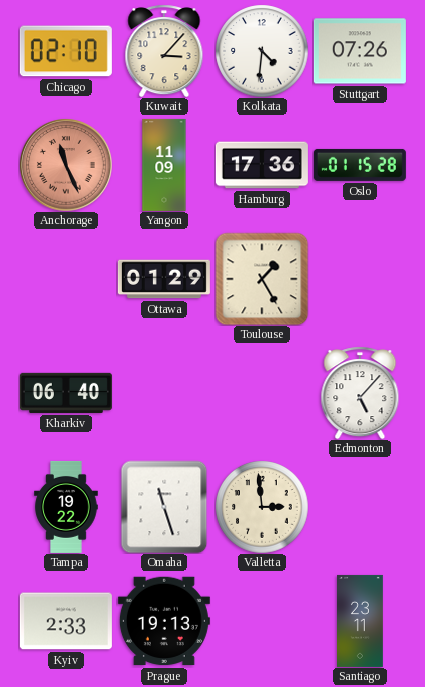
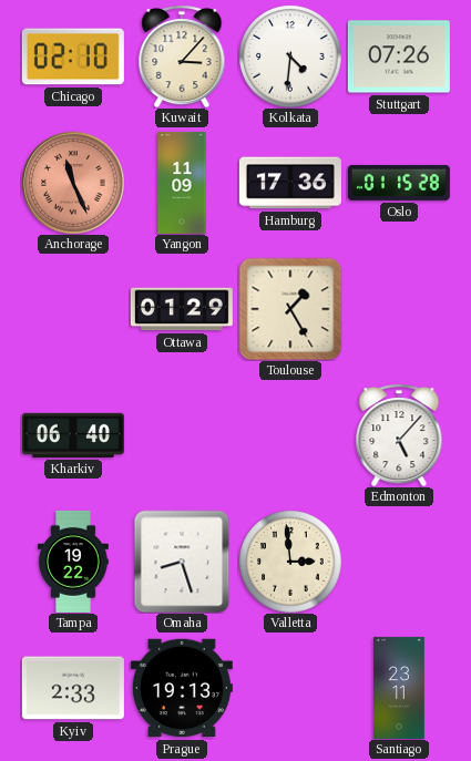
Omaha: 11:27 -> 8:27
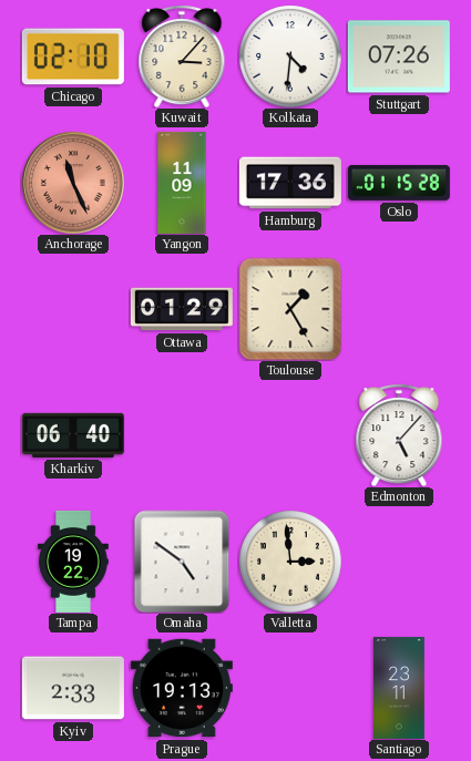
Omaha: 8:27 -> 4:51
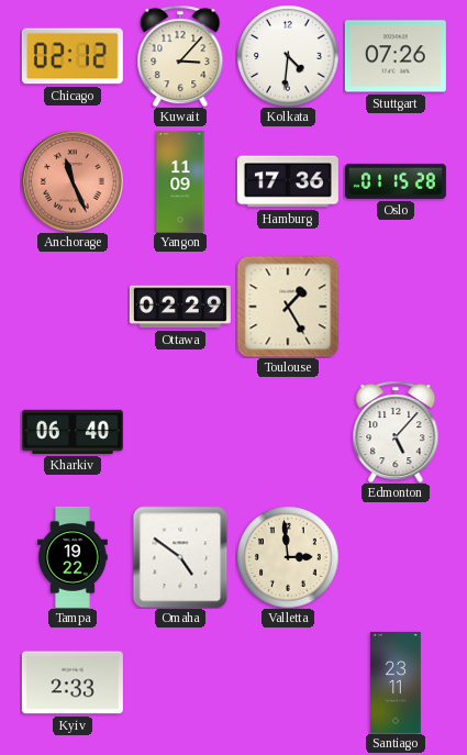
Chicago: 02:10 -> 02:12
Ottawa: 01:29 -> 02:29
Prague: 19:13 -> none
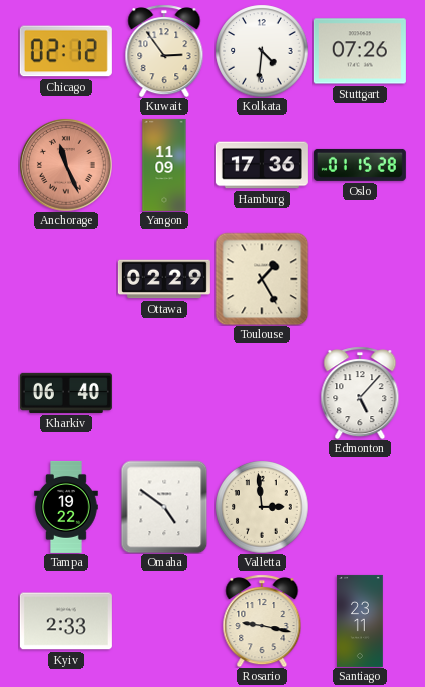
Kuwait: 3:07 -> 2:54
Rosario: none -> 9:17
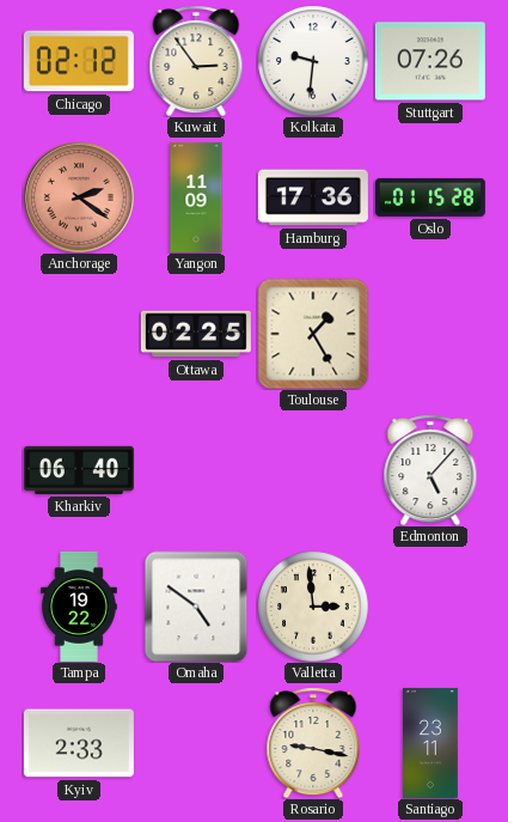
Kolkata: 4:31 -> 9:31
Anchorage: 11:26 -> 2:21
Ottawa: 02:29 -> 02:25
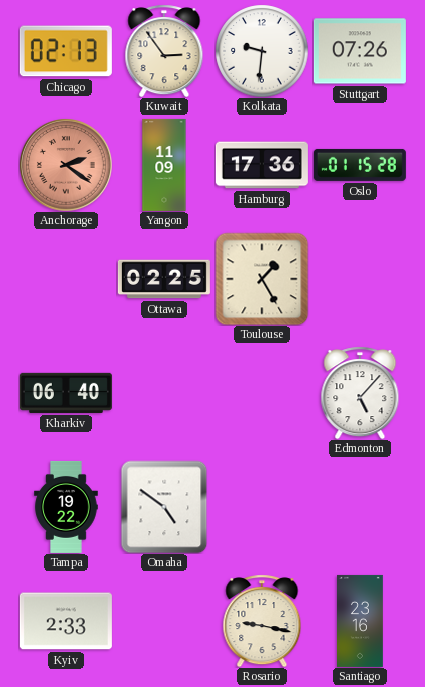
Chicago: 02:12 -> 02:13
Valletta: 2:59 -> none
Santiago: 23:11 -> 23:16
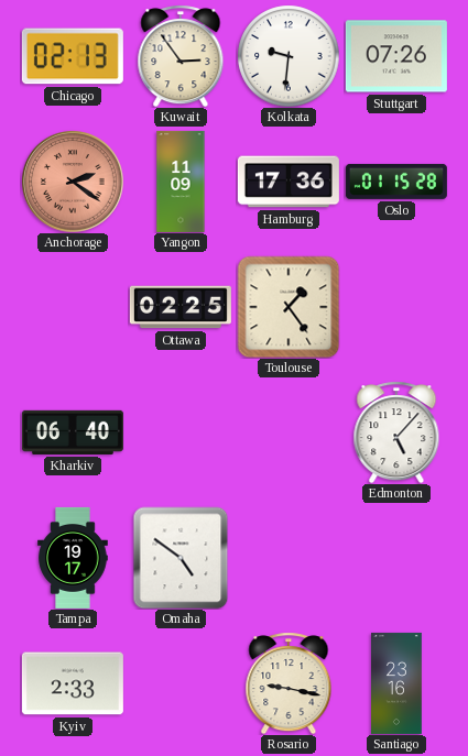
Toulouse: 1:25 -> 1:24
Tampa: 19:22 -> 19:17
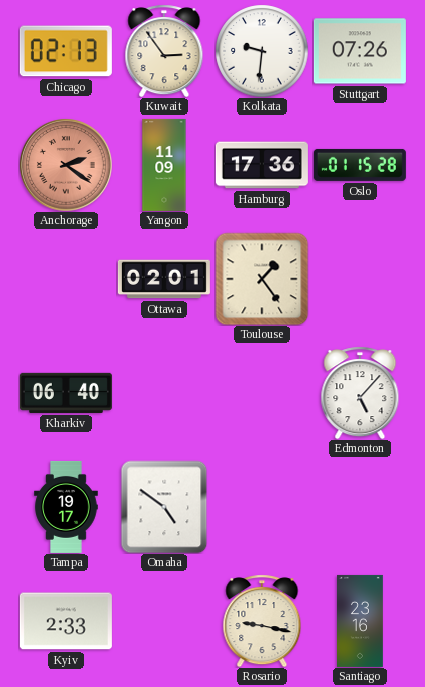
Ottawa: 02:25 -> 02:01
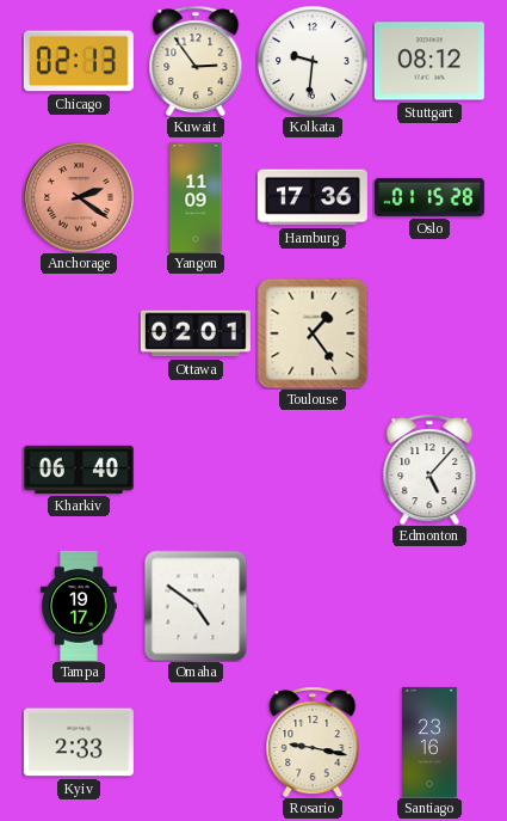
Stuttgart: 07:26 -> 08:12
